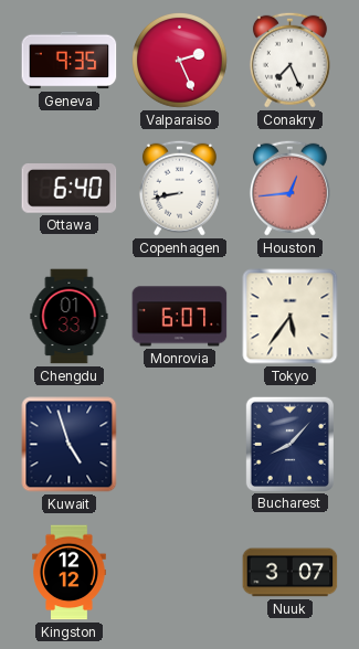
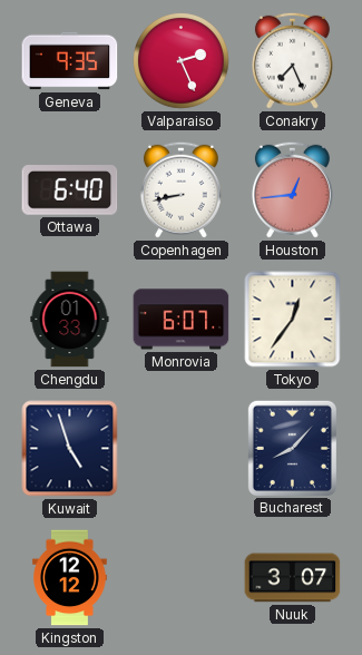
Tokyo: 5:36 -> 12:36
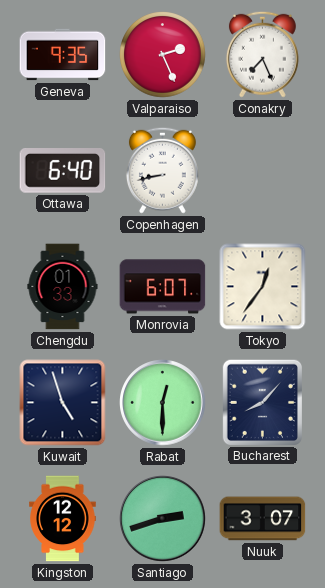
Houston: 12:44 -> none
Rabat: none -> 12:30
Santiago: none -> 2:42
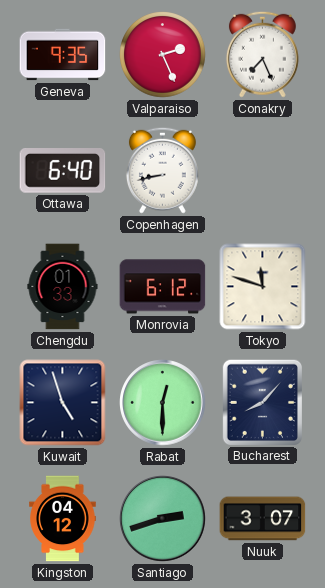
Monrovia: 6:07 -> 6:12
Tokyo: 12:36 -> 11:48
Kingston: 12:12 -> 04:12
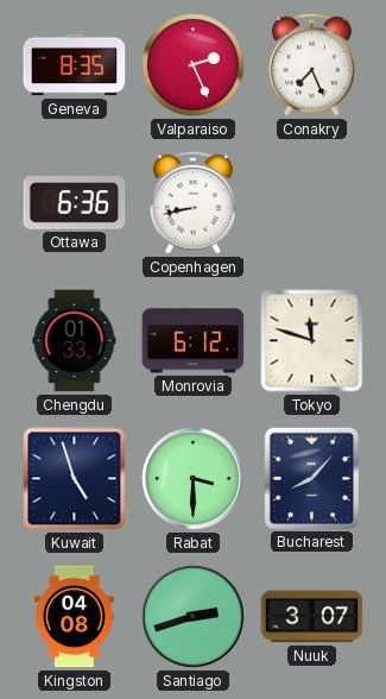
Geneva: 9:35 -> 8:35
Ottawa: 6:40 -> 6:36
Rabat: 12:30 -> 3:30
Kingston: 04:12 -> 04:08
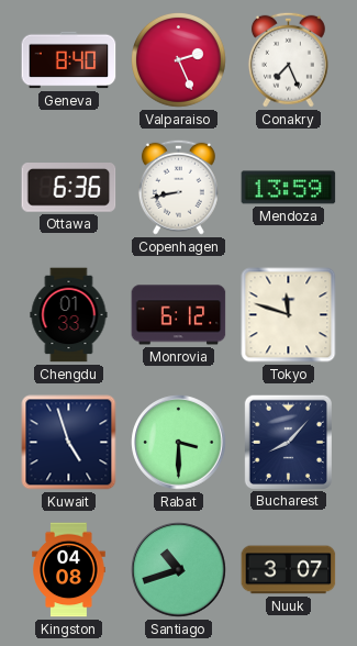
Geneva: 8:35 -> 8:40
Mendoza: none -> 13:59
Santiago: 2:42 -> 10:42
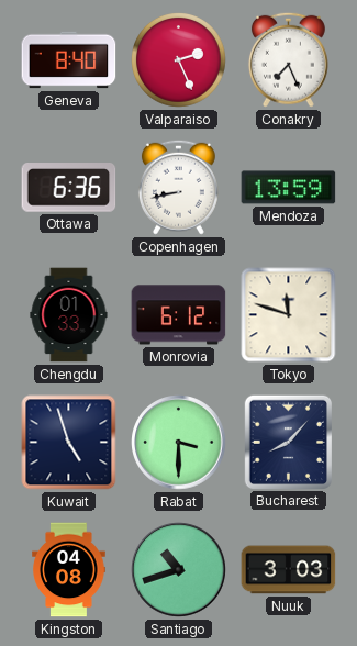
Nuuk: 3:07 -> 3:03
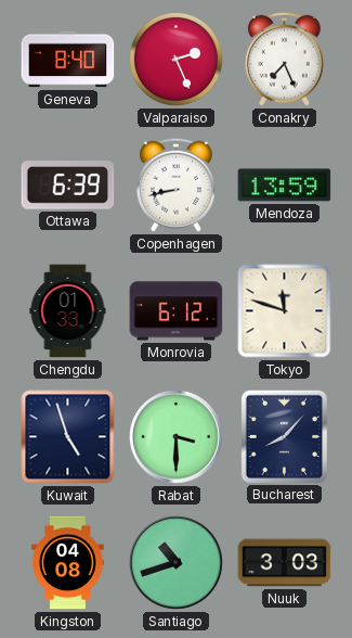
Ottawa: 6:36 -> 6:39
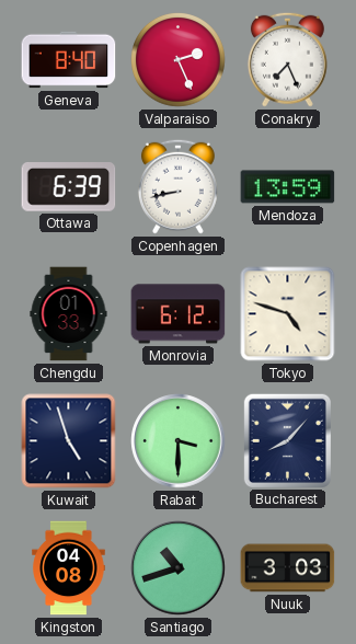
Tokyo: 11:48 -> 4:48
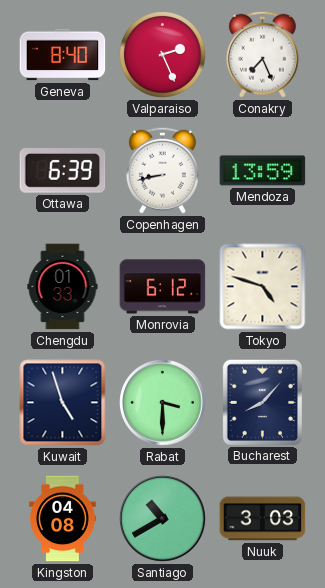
Santiago: 10:42 -> 10:40
